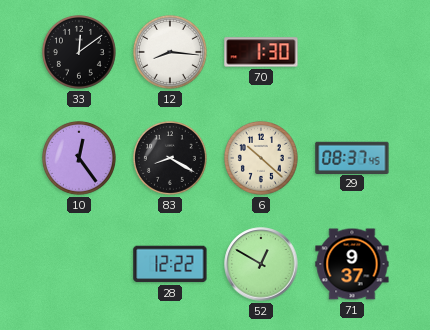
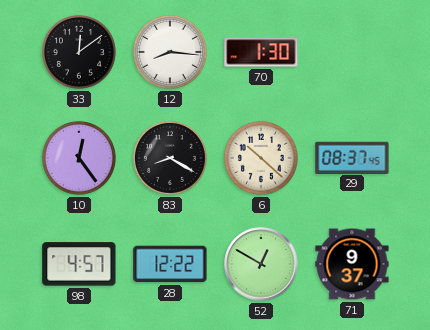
98: none -> 4:57
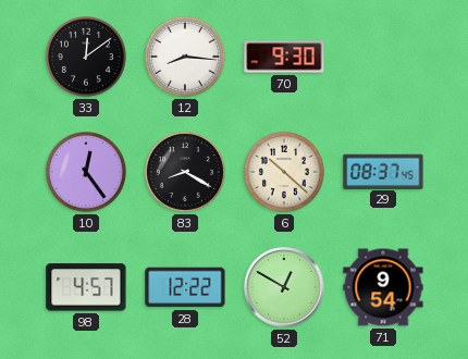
70: 1:30 -> 9:30
71: 9:37 -> 9:54
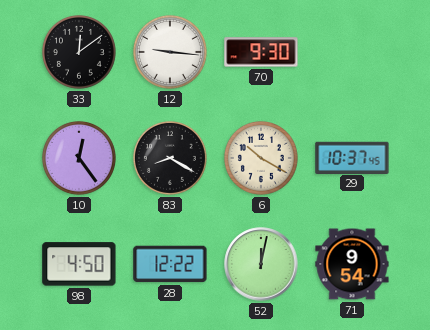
12: 8:16 -> 9:16
6: 10:22 -> 10:20
29: 08:37 -> 10:37
98: 4:57 -> 4:50
52: 12:50 -> 12:02
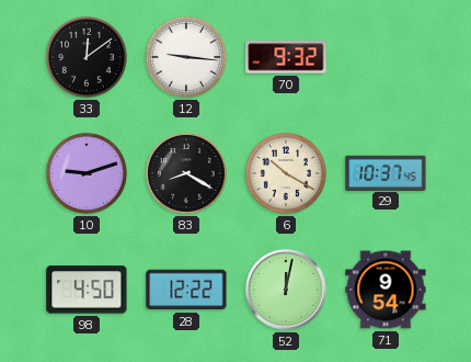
70: 9:30 -> 9:32
10: 12:24 -> 9:12
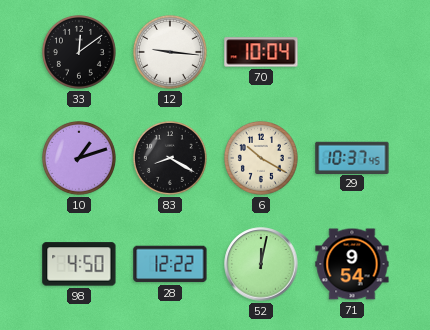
70: 9:32 -> 10:04
10: 9:12 -> 1:12
